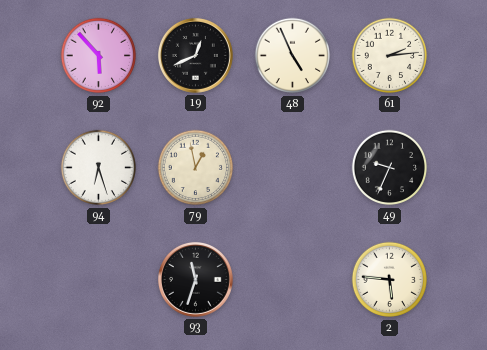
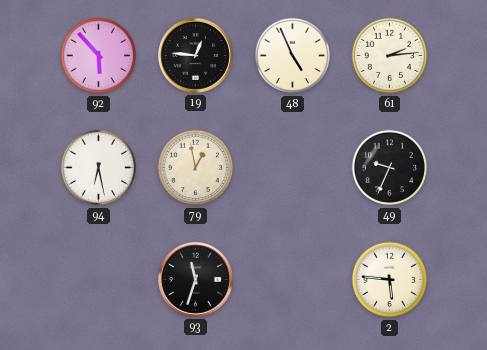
19: 12:41 -> 12:46
94: 6:27 -> 6:28
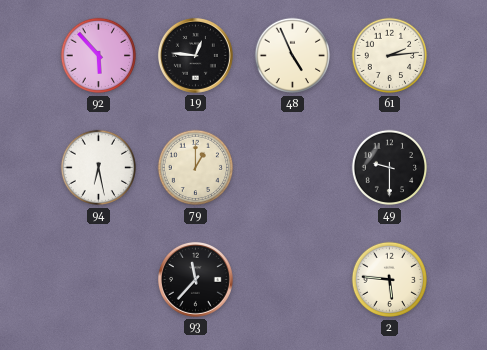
79: 12:58 -> 1:00
49: 9:34 -> 9:30
93: 11:33 -> 11:37
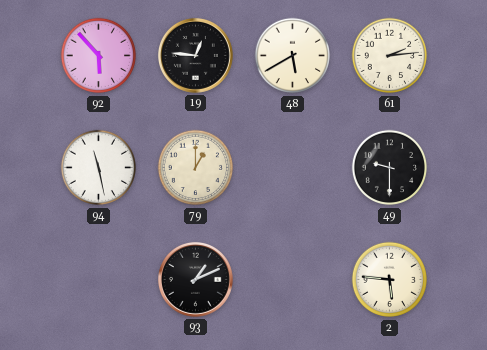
48: 4:56 -> 5:40
94: 6:28 -> 11:28
93: 11:37 -> 1:11
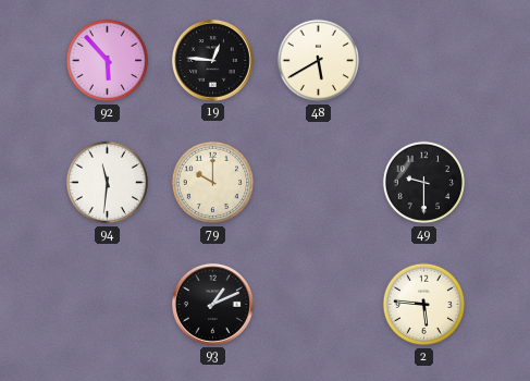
61: 2:14 -> none
94: 11:28 -> 11:31
79: 1:00 -> 10:00
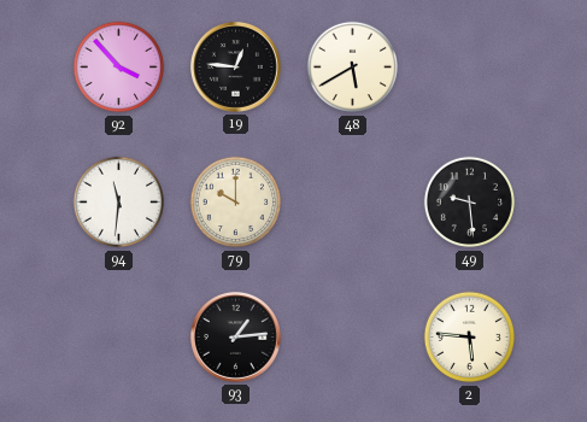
92: 5:53 -> 3:53
49: 9:30 -> 9:29
93: 1:11 -> 1:14
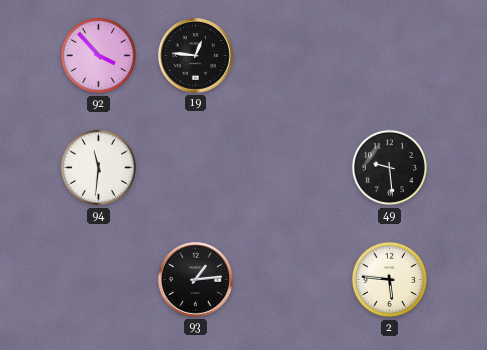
48: 5:40 -> none
79: 10:00 -> none
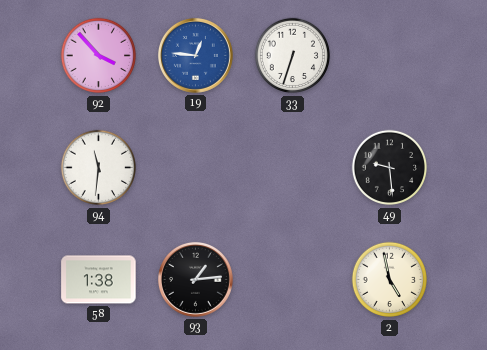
19 dial: black -> blue
33: none -> 6:33
58: none -> 1:38
2: 5:46 -> 4:58
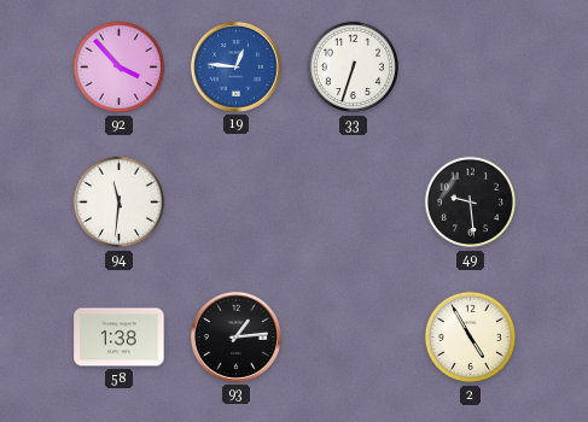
2: 4:58 -> 4:55
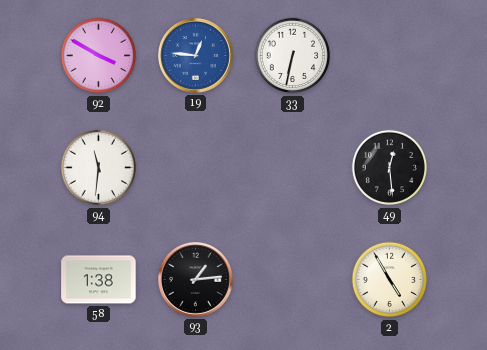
92: 3:53 -> 3:50
33: 6:33 -> 6:32
49: 9:29 -> 12:29
